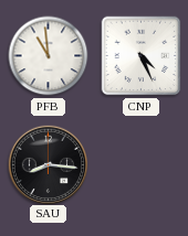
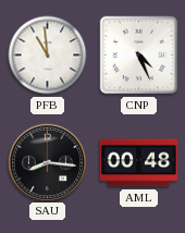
AML: none -> 00:48
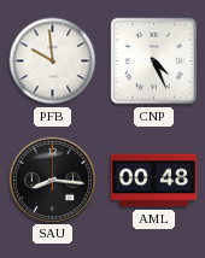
PFB: 10:59 -> 9:59
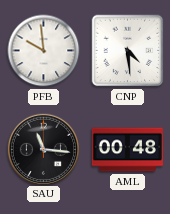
CNP: 4:26 -> 4:29
SAU: 8:16 -> 11:16
